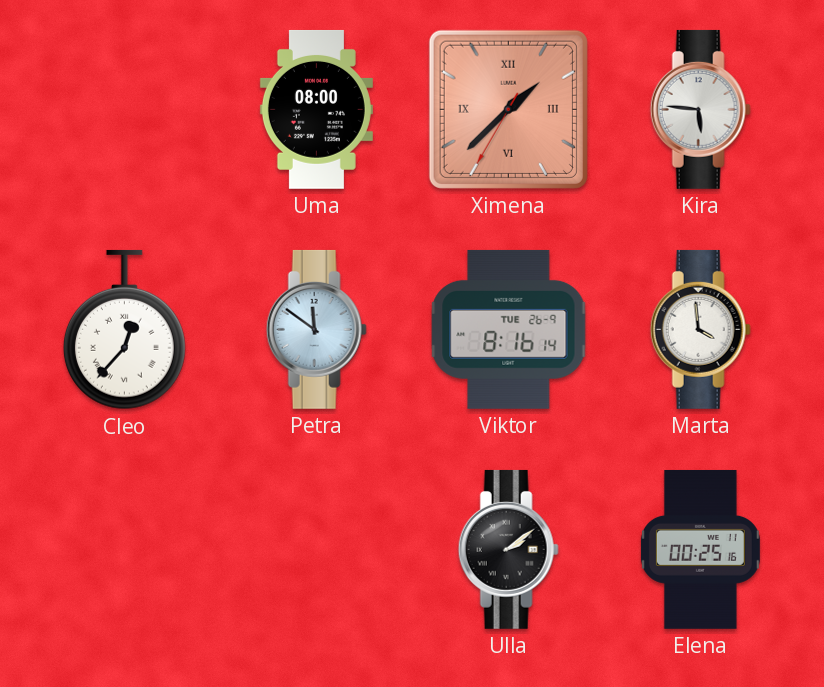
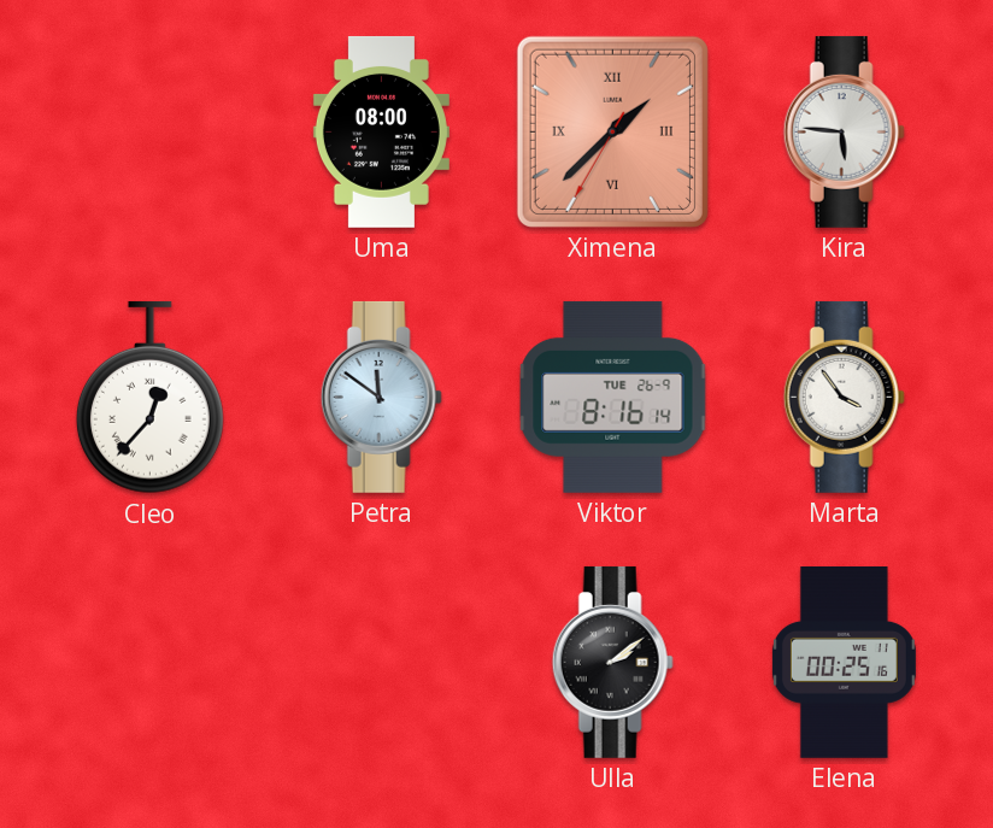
Marta: 3:59 -> 3:54
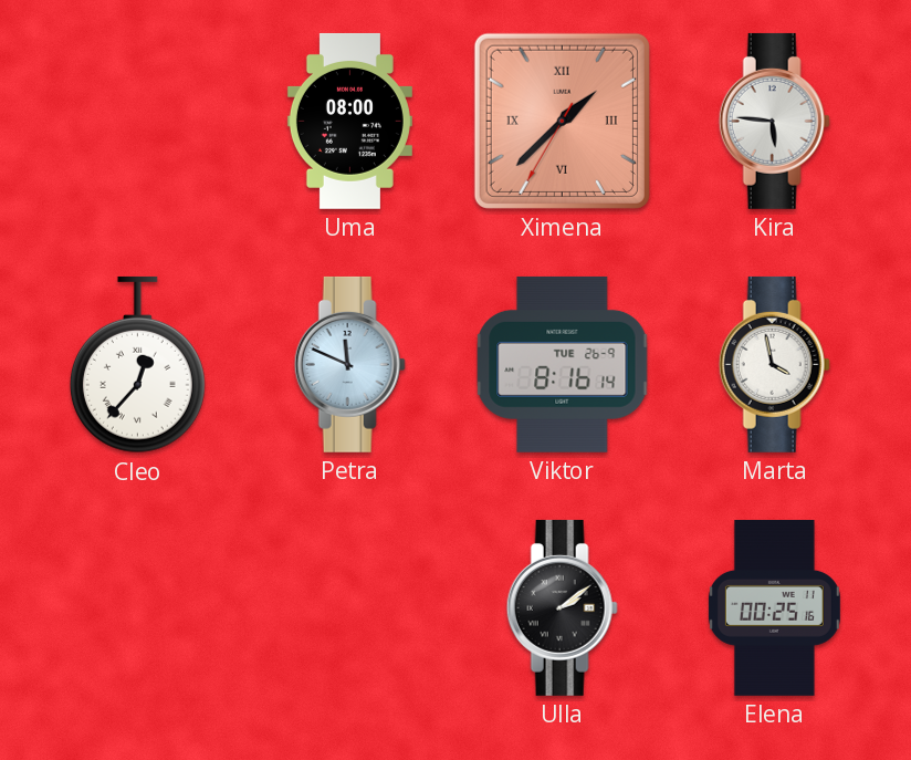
Petra: 11:51 -> 11:49
Marta: 3:54 -> 3:58
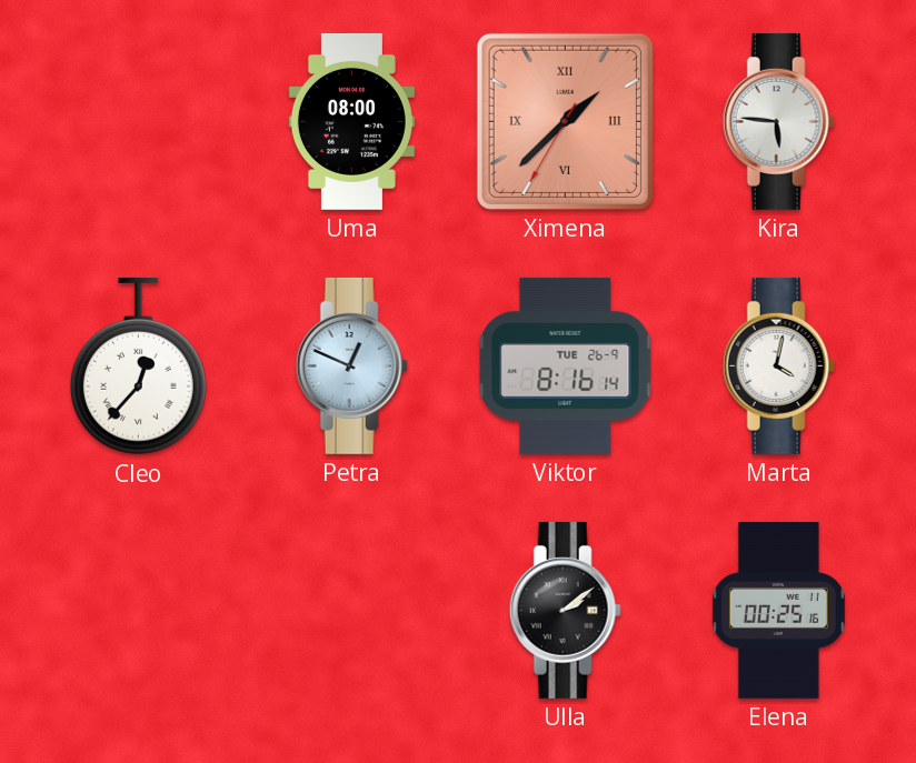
Petra: 11:49 -> 12:49
Marta: 3:58 -> 4:02
